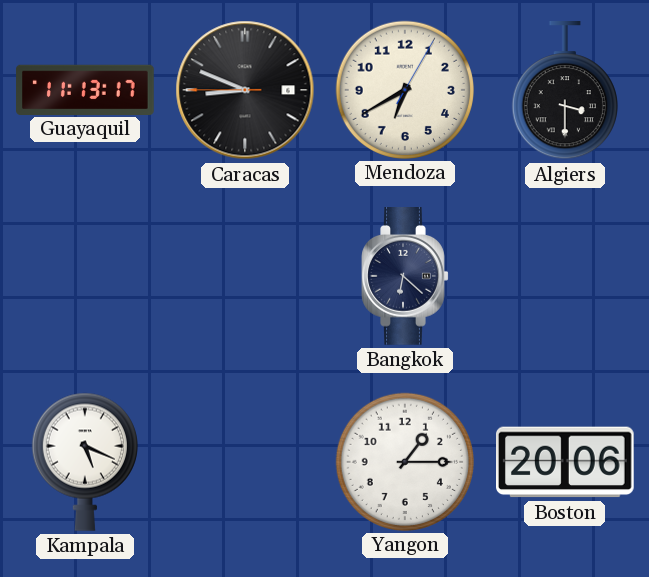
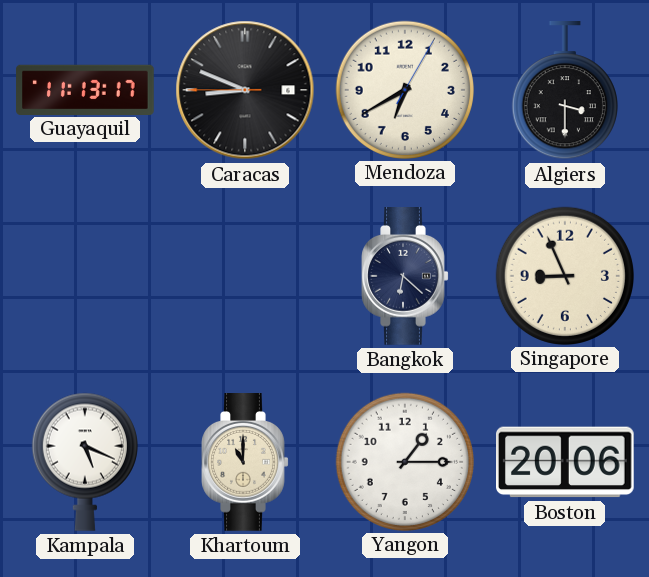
Singapore: none -> 8:56
Khartoum: none -> 11:00
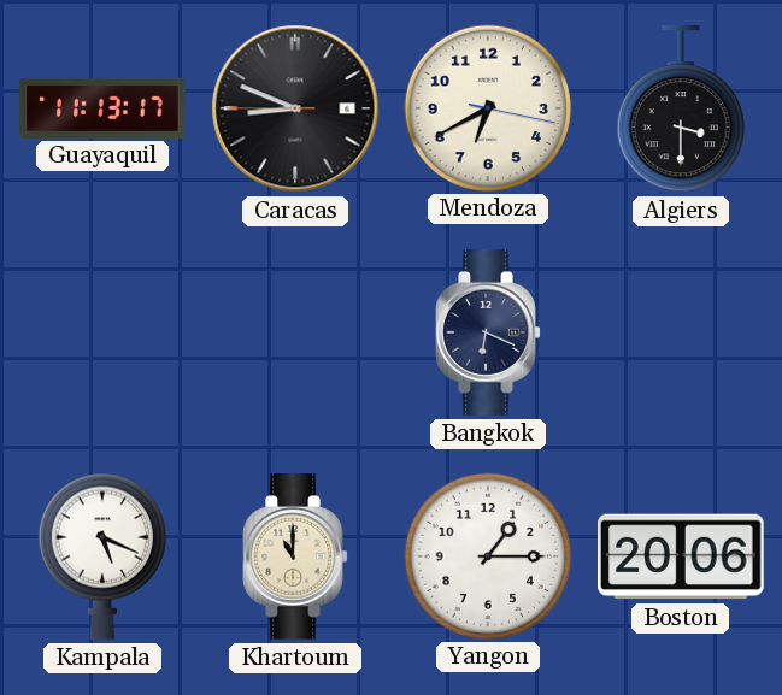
Mendoza: 6:40:05 -> 6:40:17
Bangkok: 6:22 -> 6:19
Singapore: 8:56 -> none
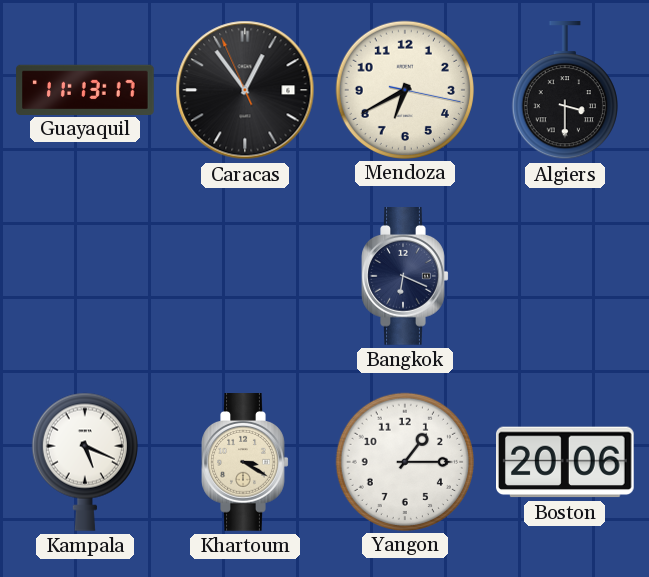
Caracas: 8:48 -> 12:53
Khartoum: 11:00 -> 3:20
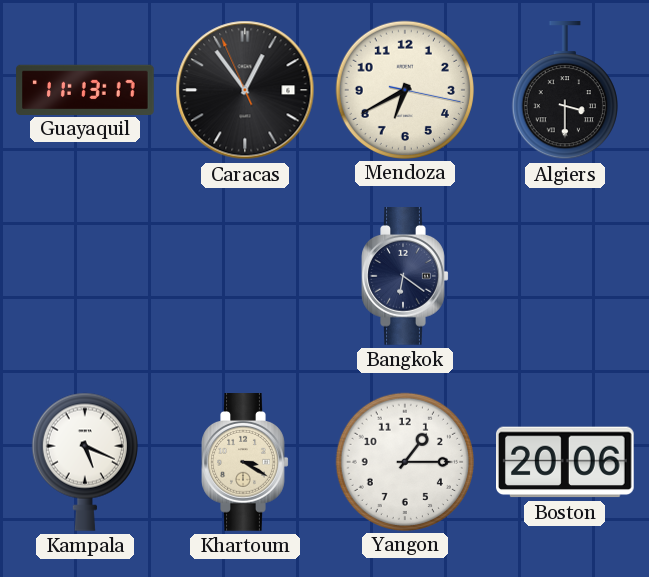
Bangkok: 6:19 -> 6:21
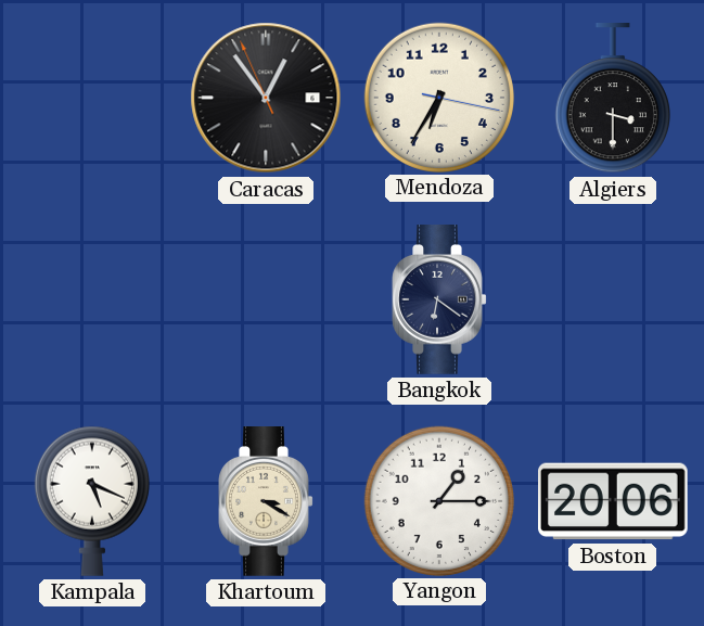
Guayaquil: 11:13 -> none
Mendoza: 6:40 -> 6:35
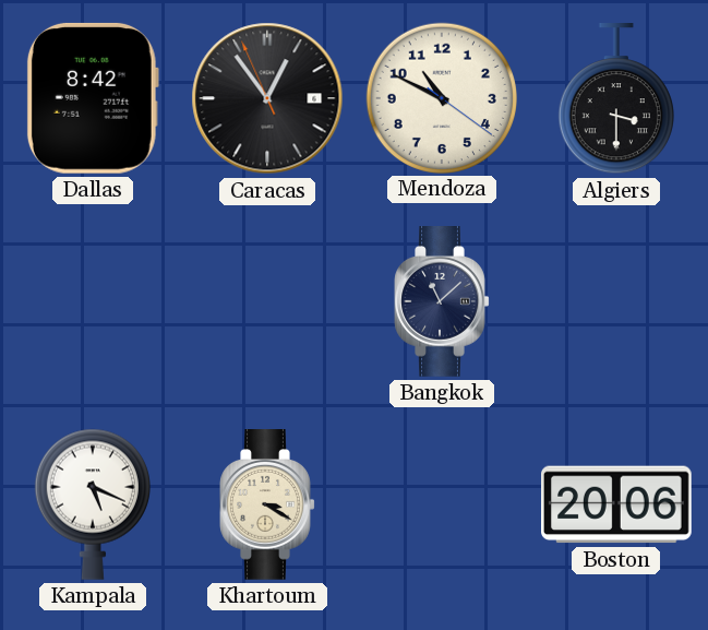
Dallas: none -> 8:42
Mendoza: 6:35 -> 10:49
Bangkok: 6:21 -> 11:08
Yangon: 1:15 -> none
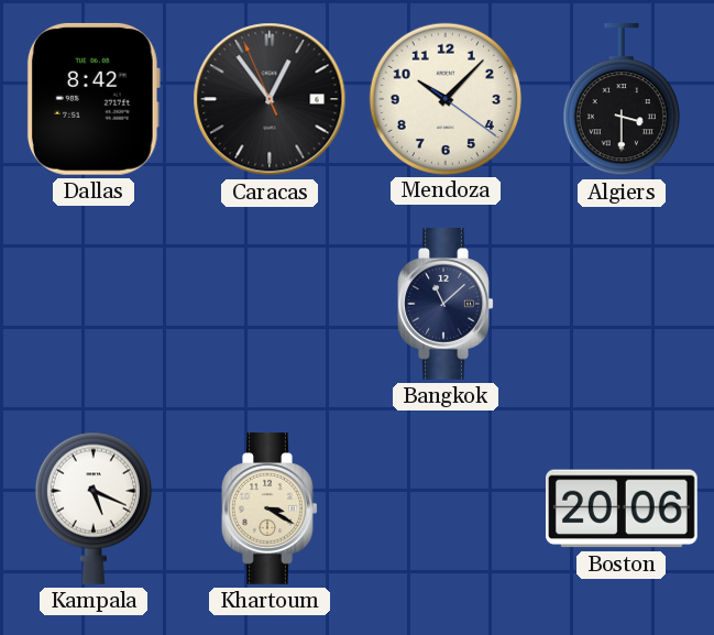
Mendoza: 10:49 -> 10:07
